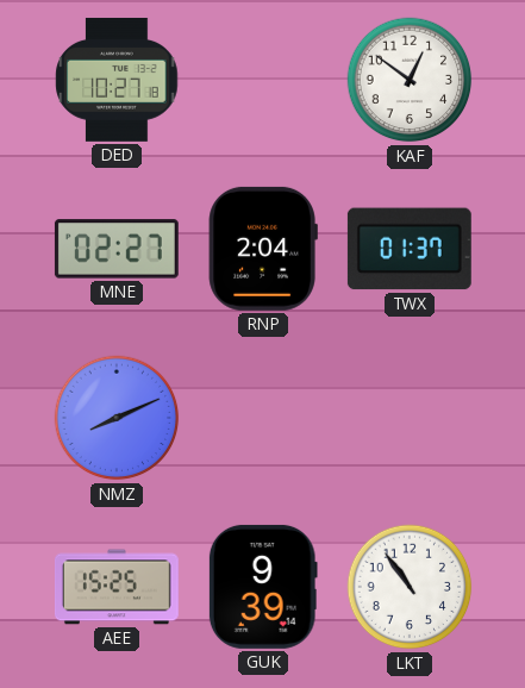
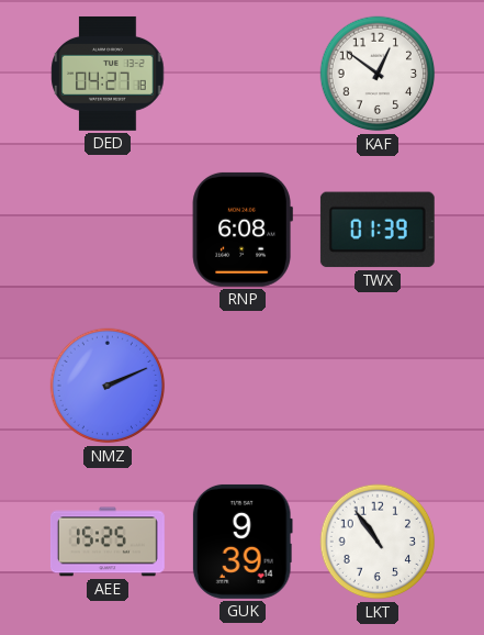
DED: 10:27 -> 04:27
MNE: 02:27 -> none
RNP: 2:04 -> 6:08
TWX: 01:37 -> 01:39
NMZ: 8:11 -> 2:11
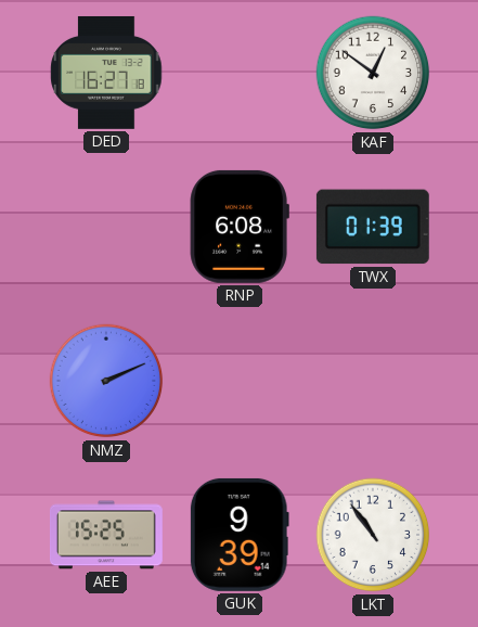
DED: 04:27 -> 16:27
